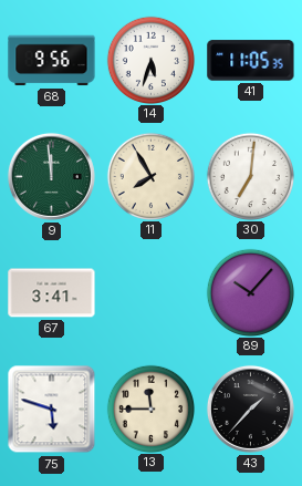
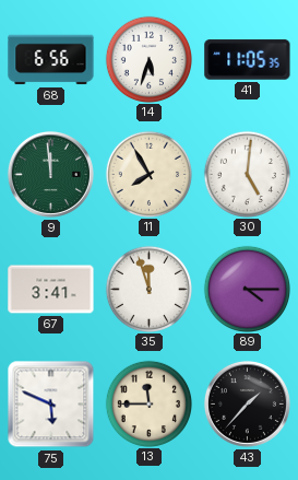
68: 9:56 -> 6:56
30: 7:01 -> 5:01
35: none -> 11:57
89: 10:07 -> 4:15
75: 5:48 -> 5:49
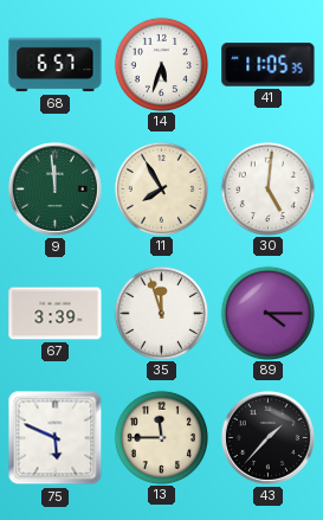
68: 6:56 -> 6:57
67: 3:41 -> 3:39
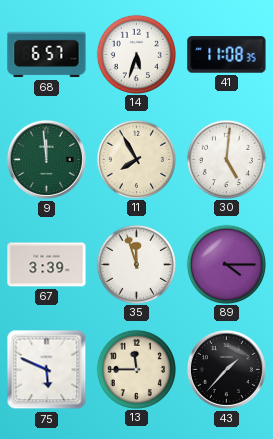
41: 11:05 -> 11:08
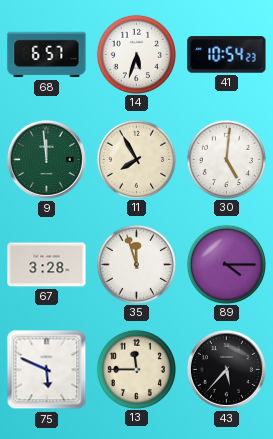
41: 11:08 -> 10:54
67: 3:39 -> 3:28
43: 1:37 -> 5:37
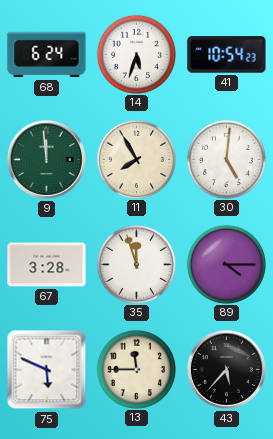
68: 6:57 -> 6:24
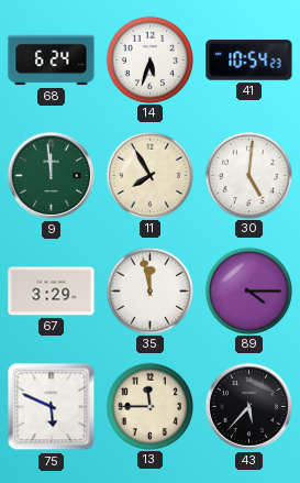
67: 3:28 -> 3:29
35: 11:57 -> 11:58
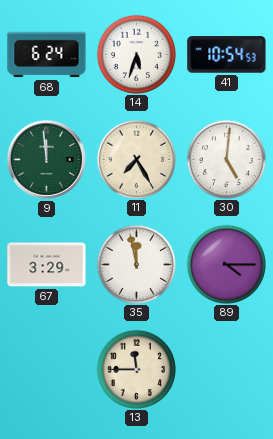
41: 10:54:23 -> 10:54:53
11: 7:55 -> 7:25
75: 5:49 -> none
43: 5:37 -> none
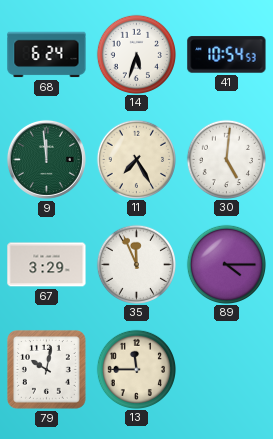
35: 11:58 -> 11:56
79: none -> 10:02
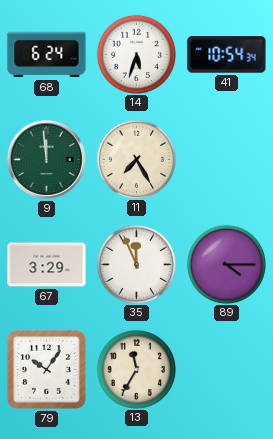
41: 10:54:53 -> 10:54:34
30: 5:01 -> none
79: 10:02 -> 10:06
13: 11:45 -> 11:35
